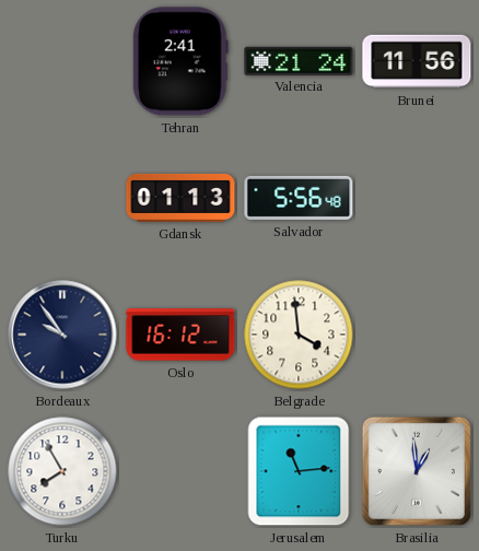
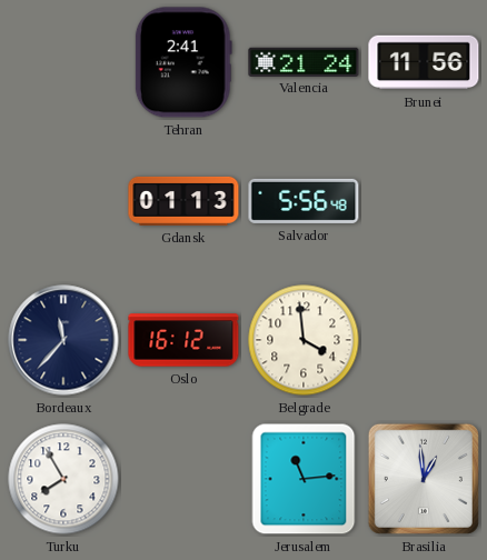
Bordeaux: 9:54 -> 11:37
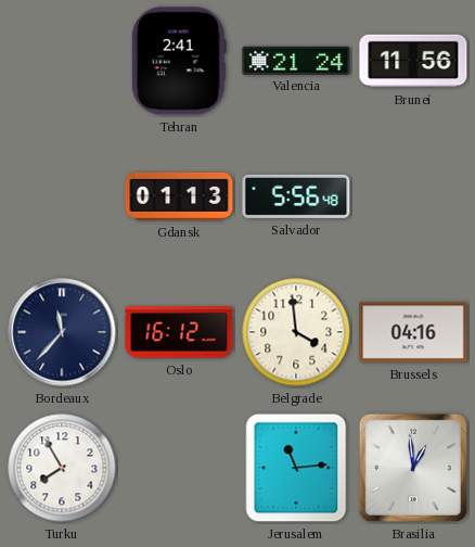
Brussels: none -> 04:16
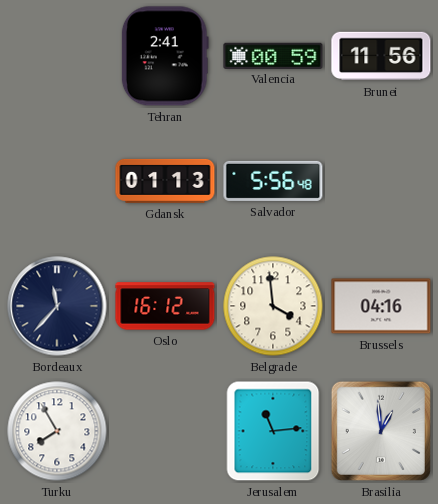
Valencia: 21:24 -> 00:59
